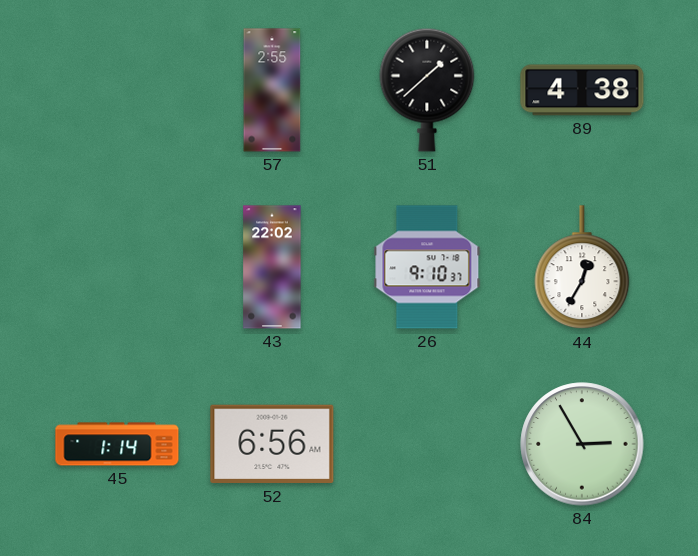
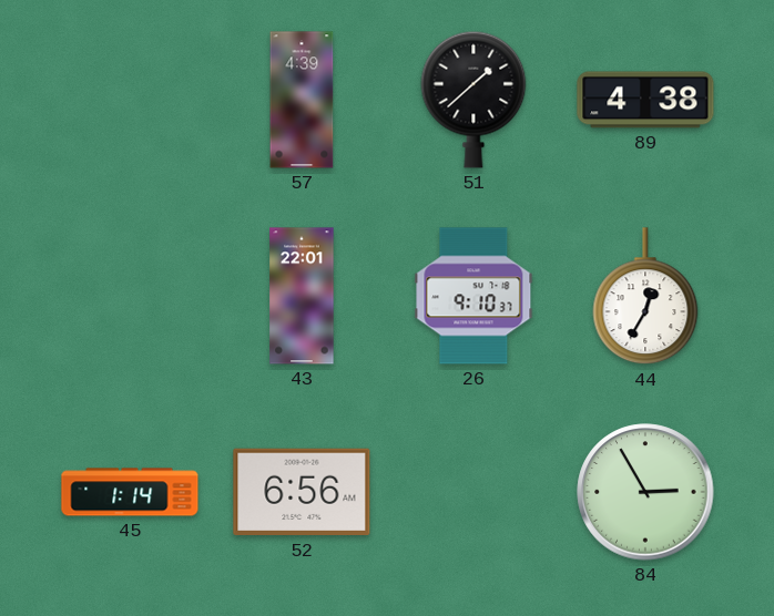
57: 2:55 -> 4:39
43: 22:02 -> 22:01
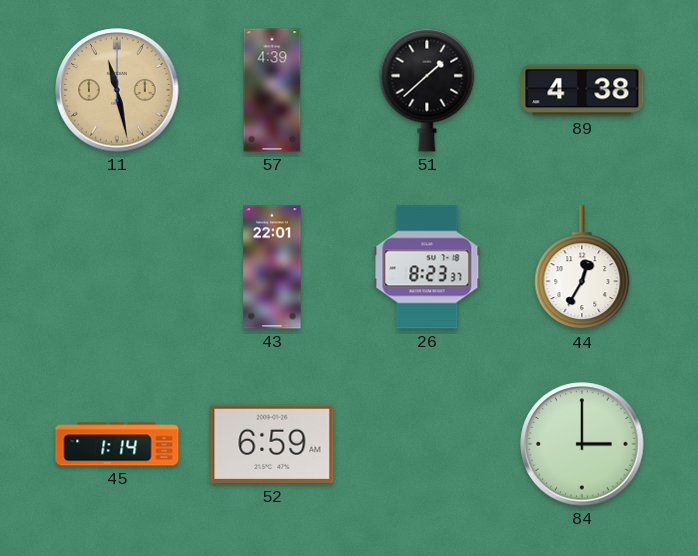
11: none -> 11:28
26: 9:10 -> 8:23
52: 6:56 -> 6:59
84: 2:55 -> 3:00
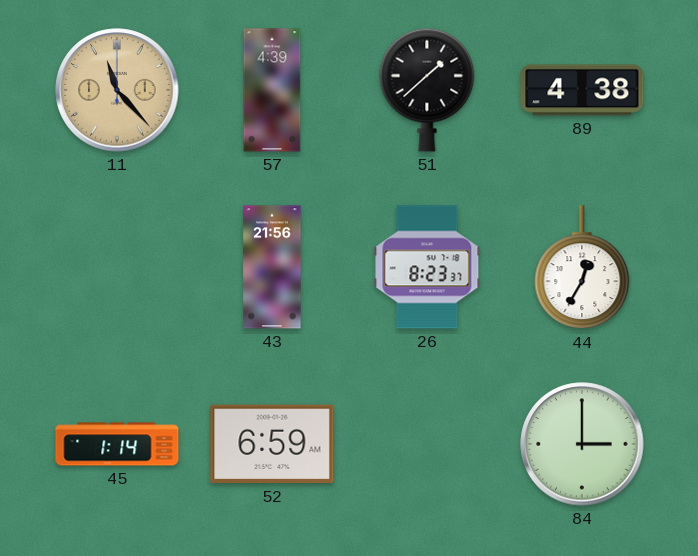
11: 11:28 -> 11:23
43: 22:01 -> 21:56
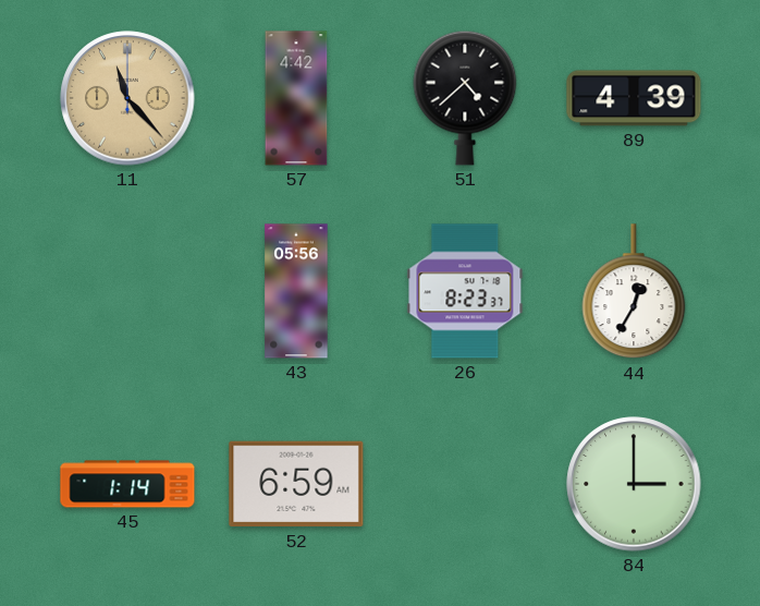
57: 4:39 -> 4:42
51: 1:38 -> 4:38
89: 4:38 -> 4:39
43: 21:56 -> 05:56
